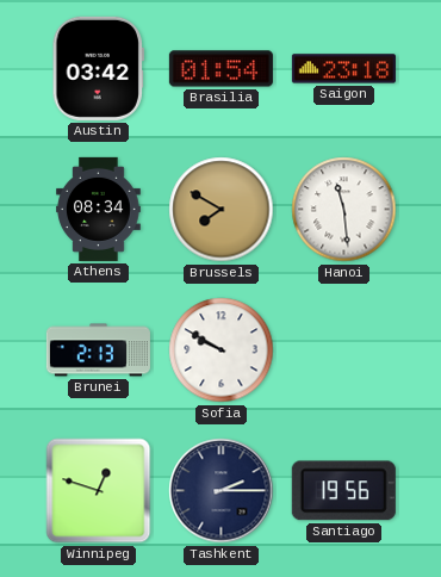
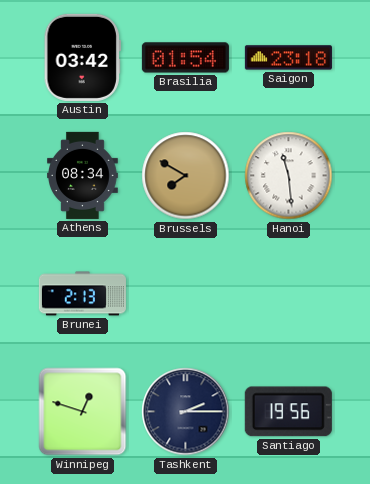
Sofia: 9:50 -> none
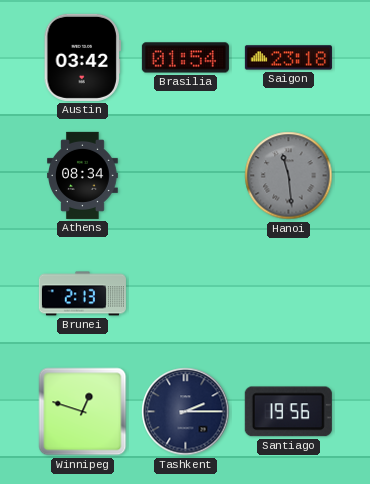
Brussels: 7:50 -> none
Hanoi dial: white -> grey
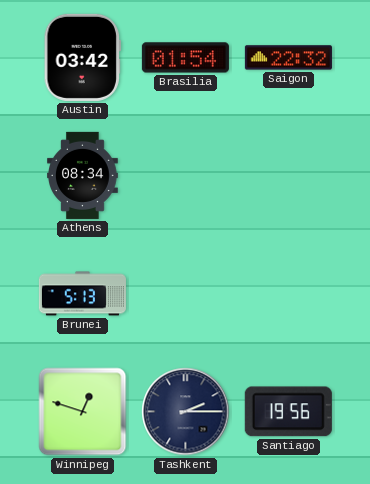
Saigon: 23:18 -> 22:32
Hanoi: 11:29 -> none
Brunei: 2:13 -> 5:13
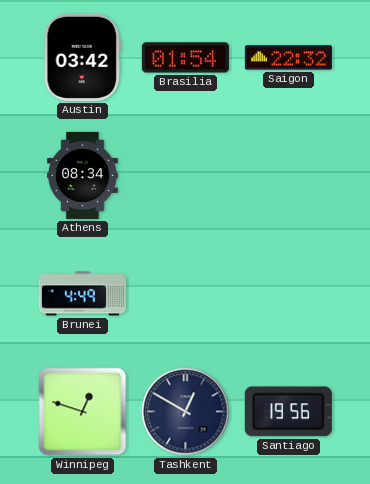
Brunei: 5:13 -> 4:49
Tashkent: 2:15 -> 12:50
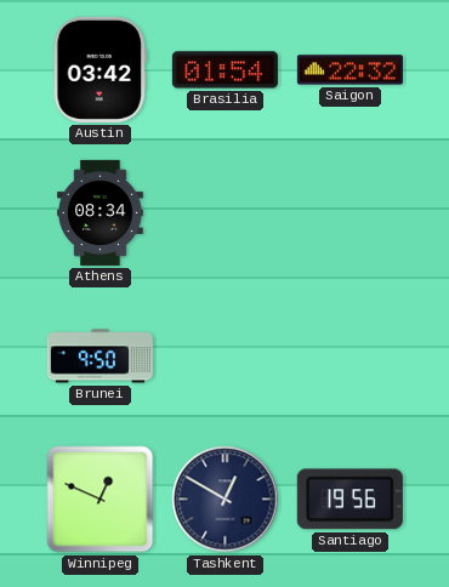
Brunei: 4:49 -> 9:50
Winnipeg: 12:48 -> 12:49
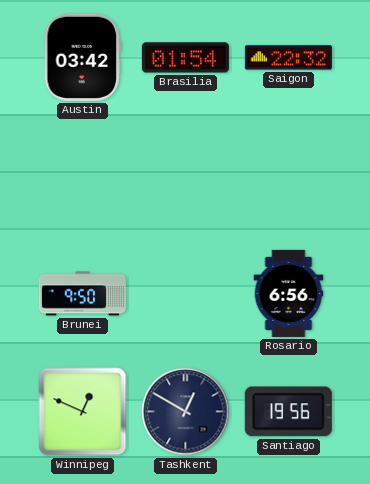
Athens: 08:34 -> none
Rosario: none -> 6:56
